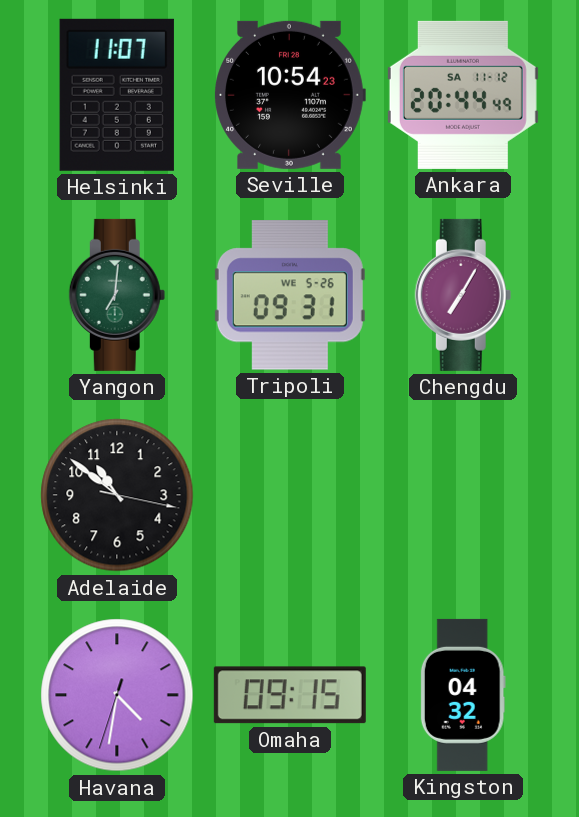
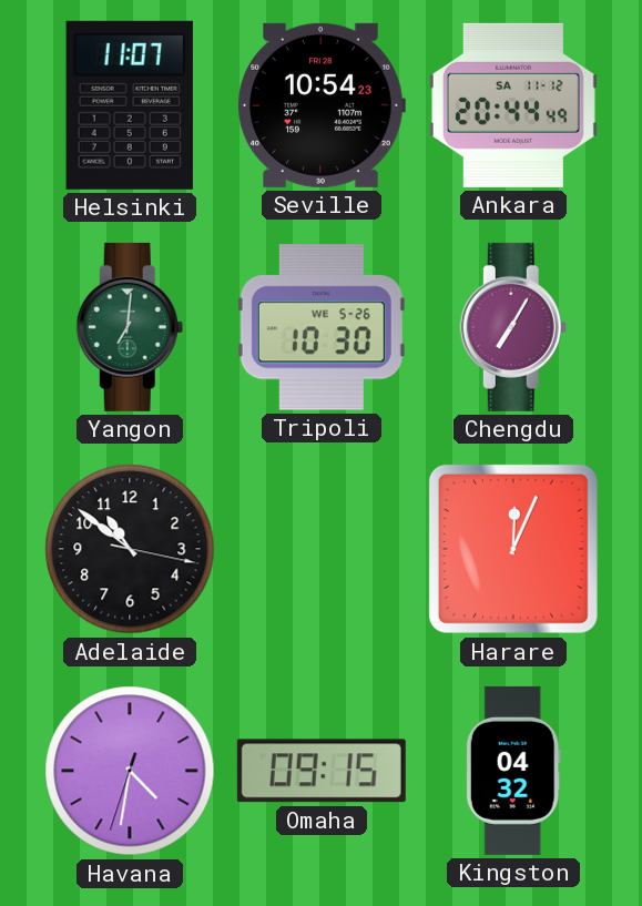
Tripoli: 09:31 -> 10:30
Harare: none -> 12:04
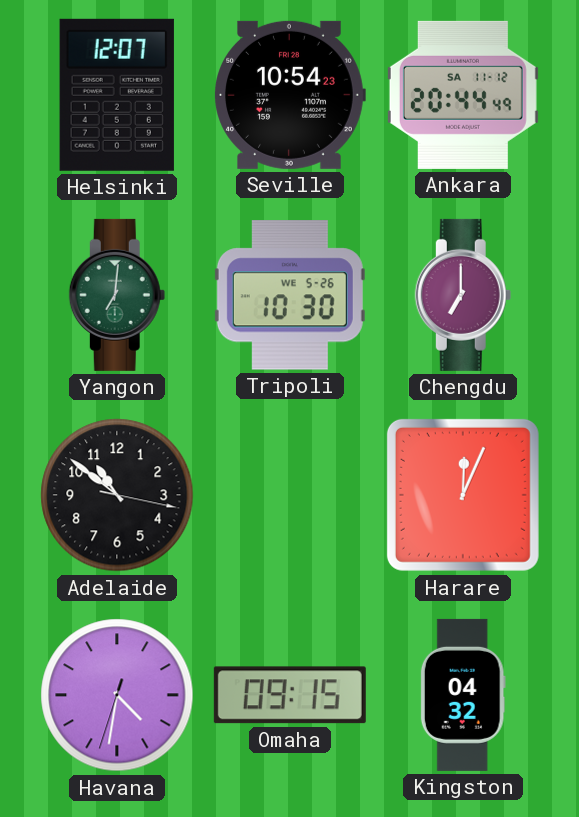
Helsinki: 11:07 -> 12:07
Chengdu: 7:05 -> 7:00
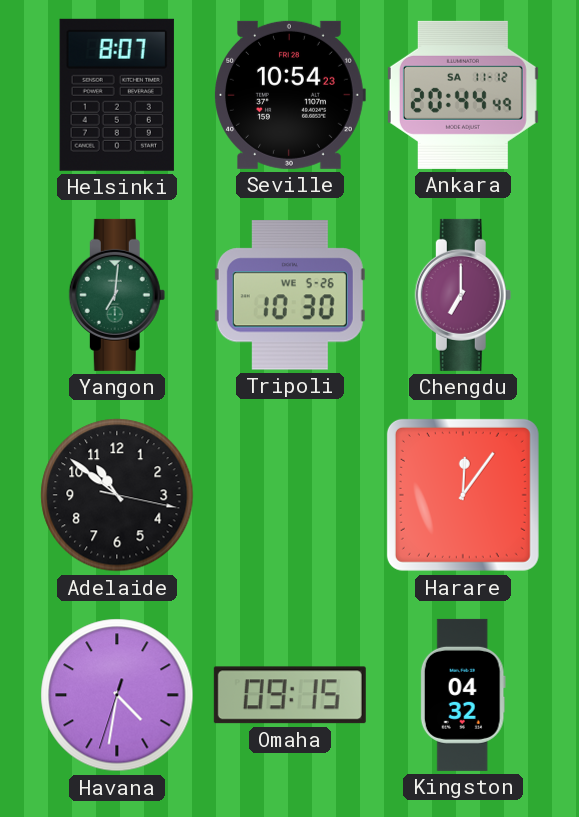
Helsinki: 12:07 -> 8:07
Harare: 12:04 -> 12:06
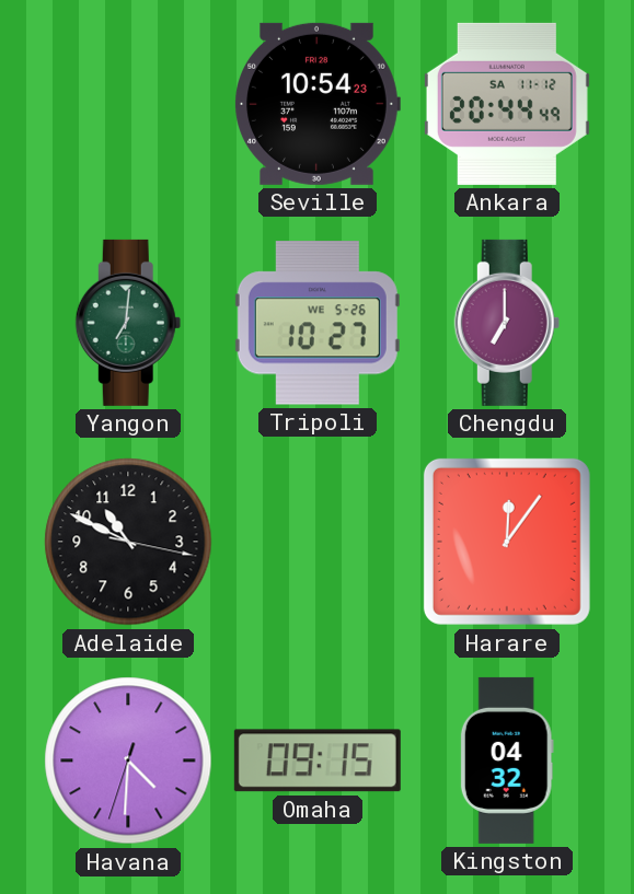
Helsinki: 8:07 -> none
Tripoli: 10:30 -> 10:27
Adelaide: 10:51 -> 10:49
Havana: 4:31 -> 4:30
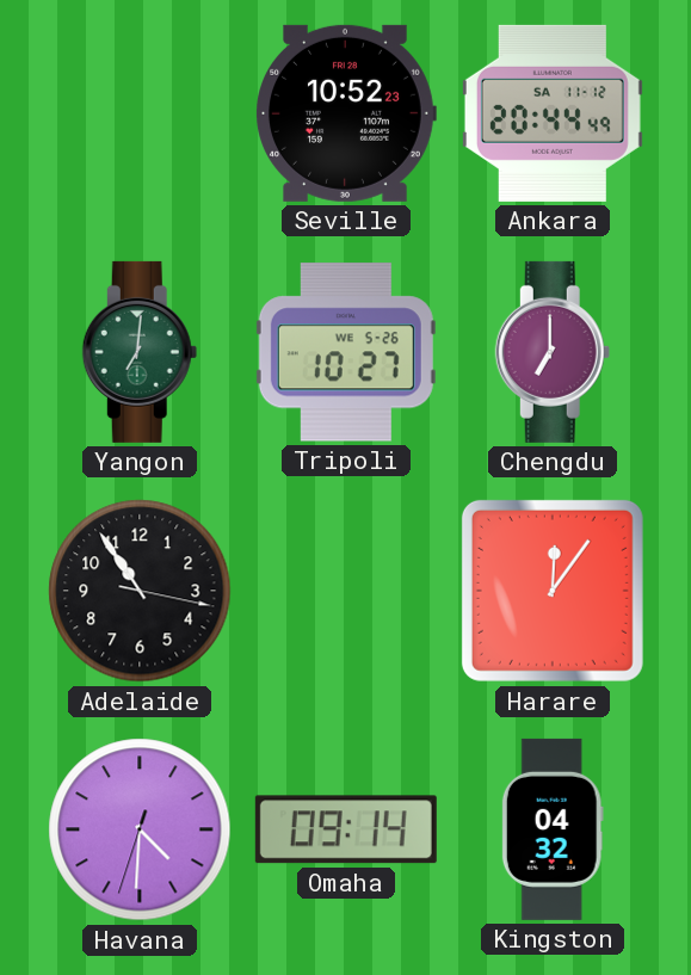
Seville: 10:54 -> 10:52
Adelaide: 10:49 -> 10:54
Omaha: 09:15 -> 09:14
